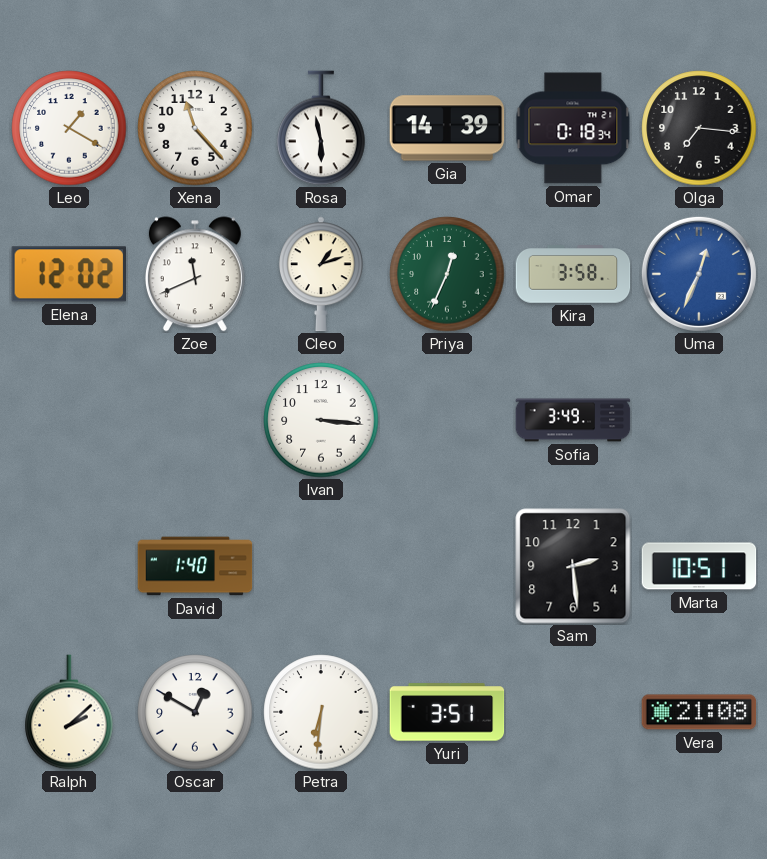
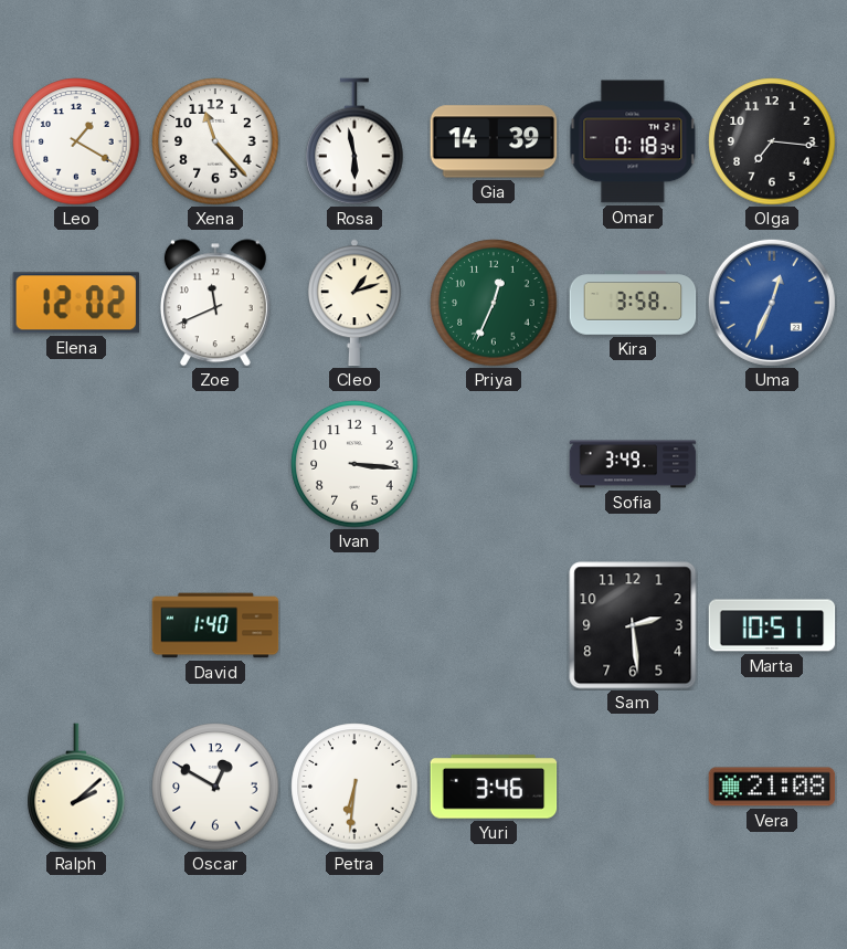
Yuri: 3:51 -> 3:46
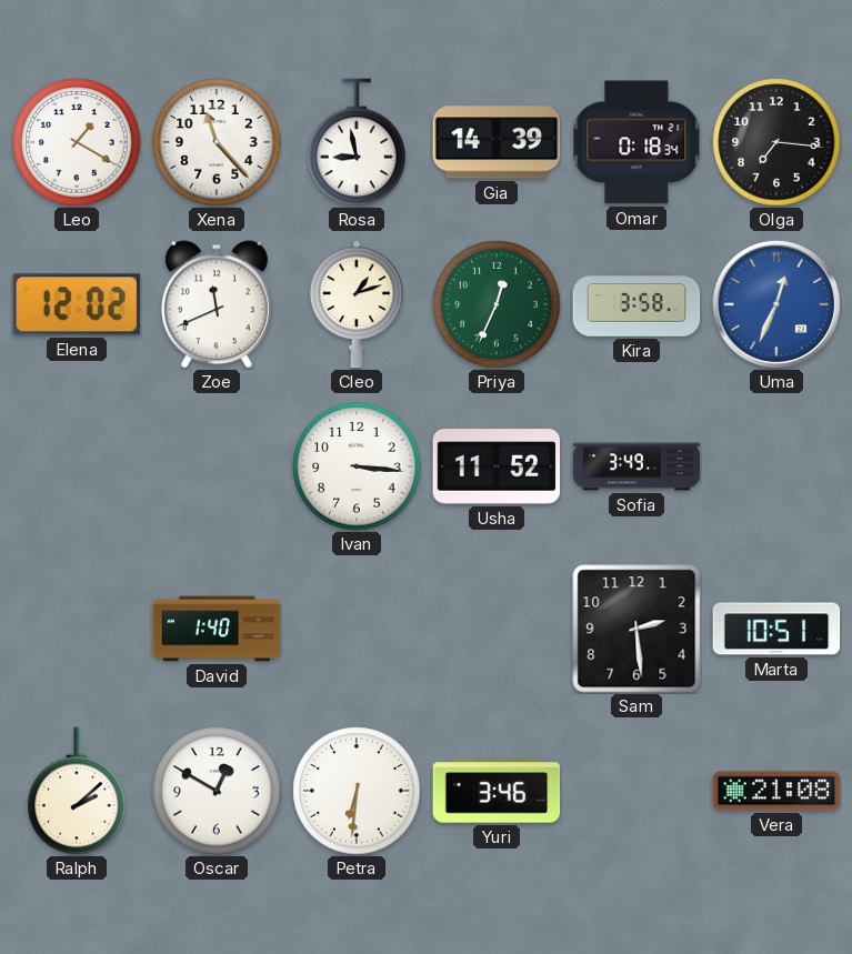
Rosa: 5:58 -> 8:58
Usha: none -> 11:52
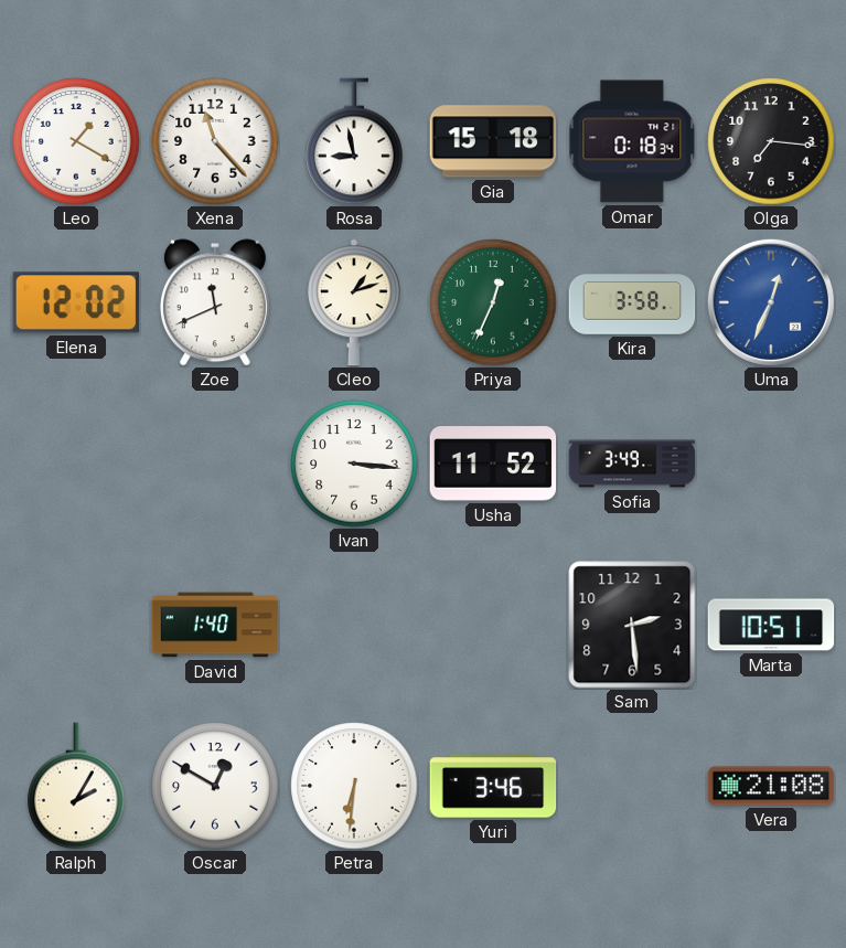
Gia: 14:39 -> 15:18
Ralph: 2:08 -> 2:05
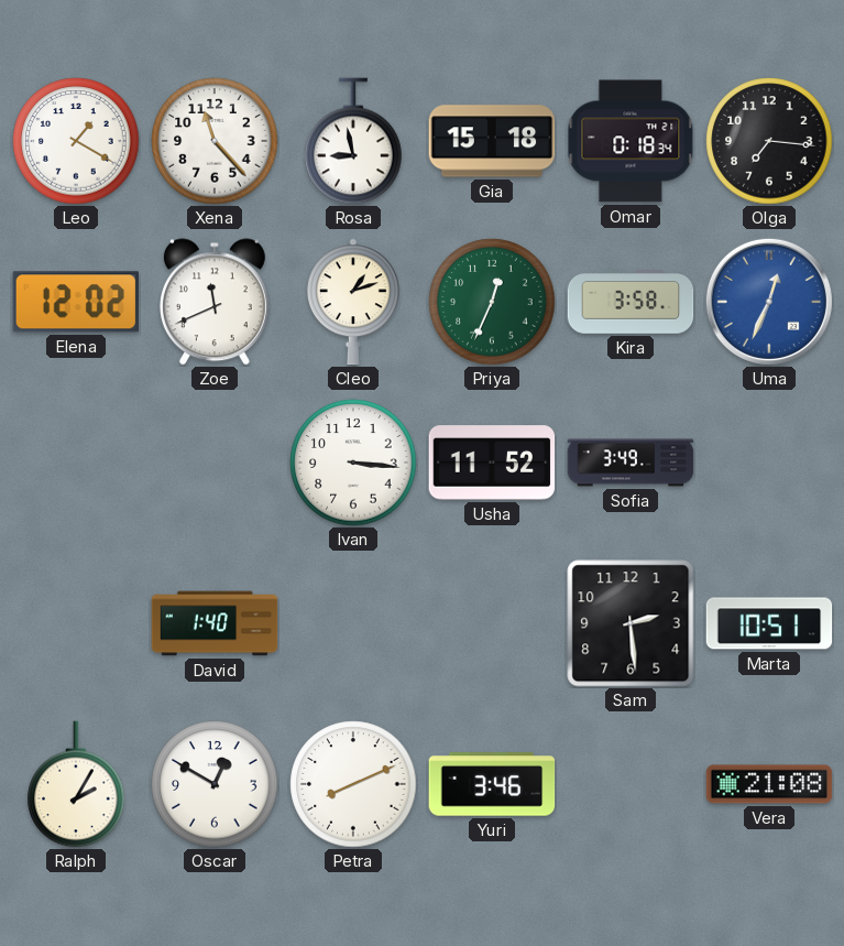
Petra: 6:31 -> 8:11
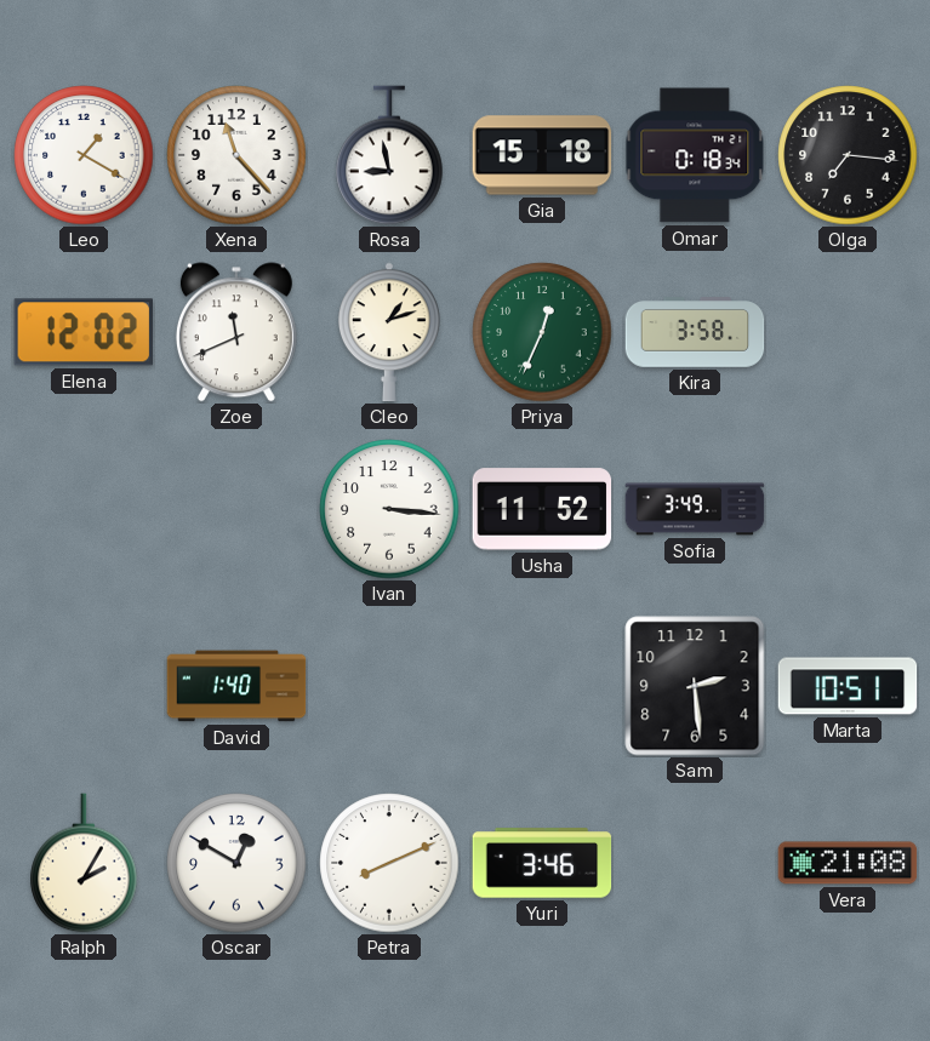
Uma: 12:34 -> none
